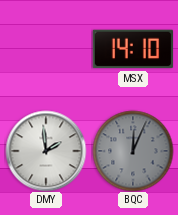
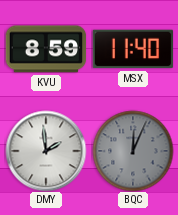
KVU: none -> 8:59
MSX: 14:10 -> 11:40
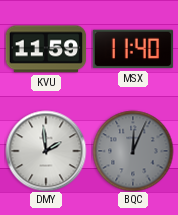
KVU: 8:59 -> 11:59
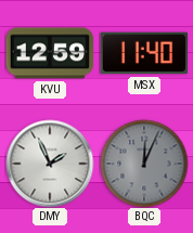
KVU: 11:59 -> 12:59
DMY: 1:59 -> 1:56
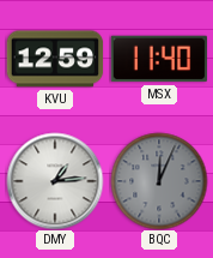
DMY: 1:56 -> 1:14
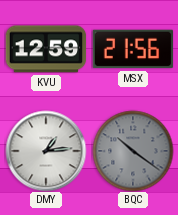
MSX: 11:40 -> 21:56
BQC: 12:04 -> 10:21
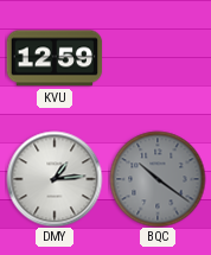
MSX: 21:56 -> none
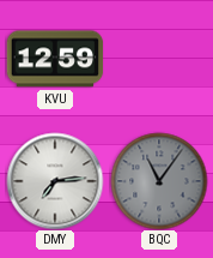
DMY: 1:14 -> 7:14
BQC: 10:21 -> 11:06
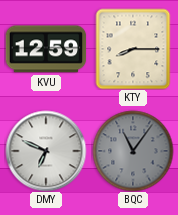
KTY: none -> 8:15
DMY: 7:14 -> 6:49
